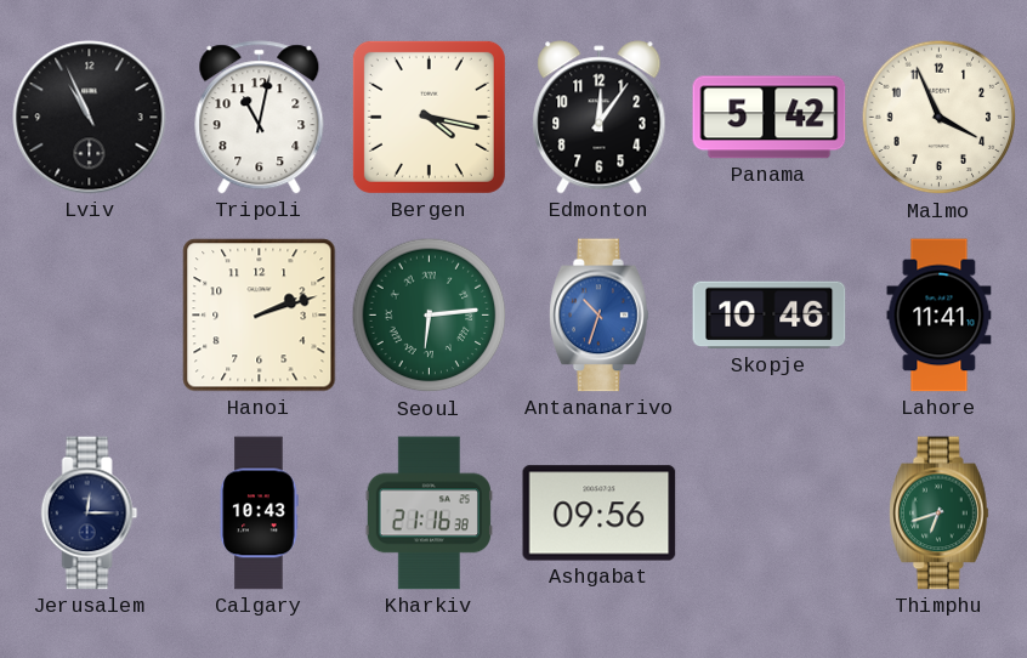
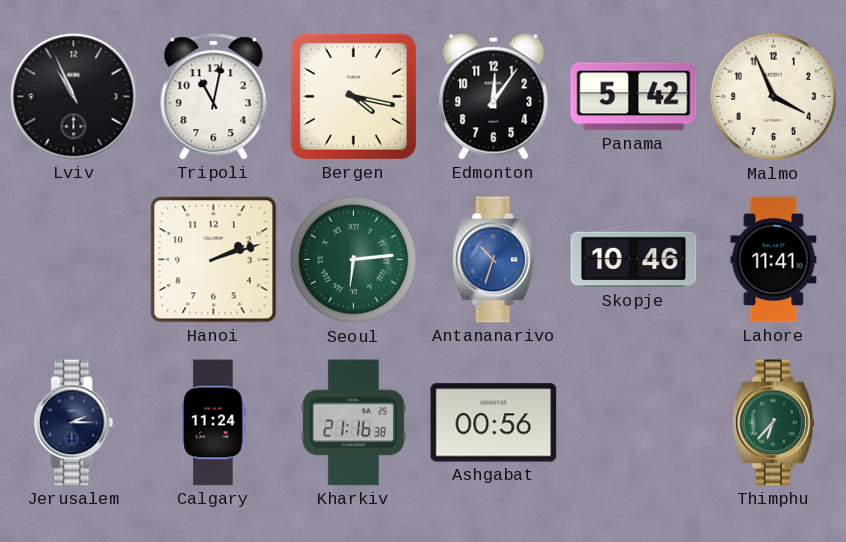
Jerusalem: 12:15 -> 2:15
Calgary: 10:43 -> 11:24
Ashgabat: 09:56 -> 00:56
Thimphu: 6:42 -> 6:37
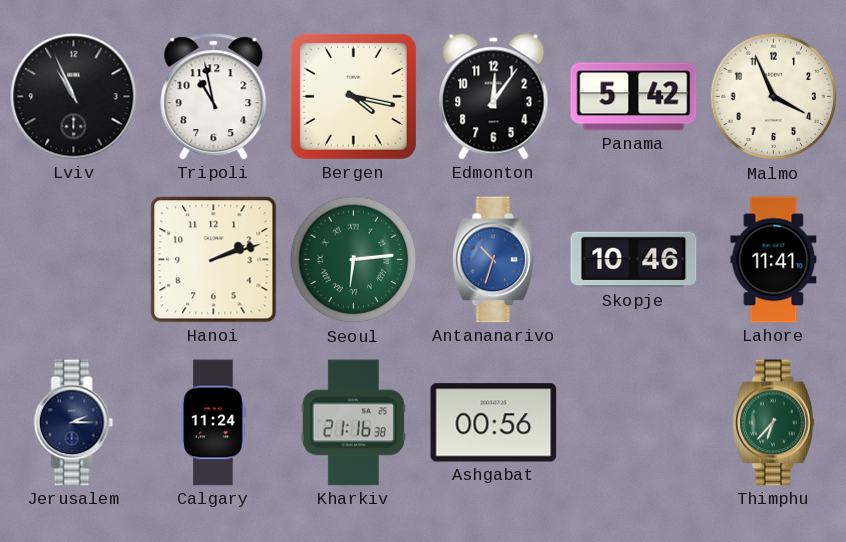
Tripoli: 11:02 -> 10:58
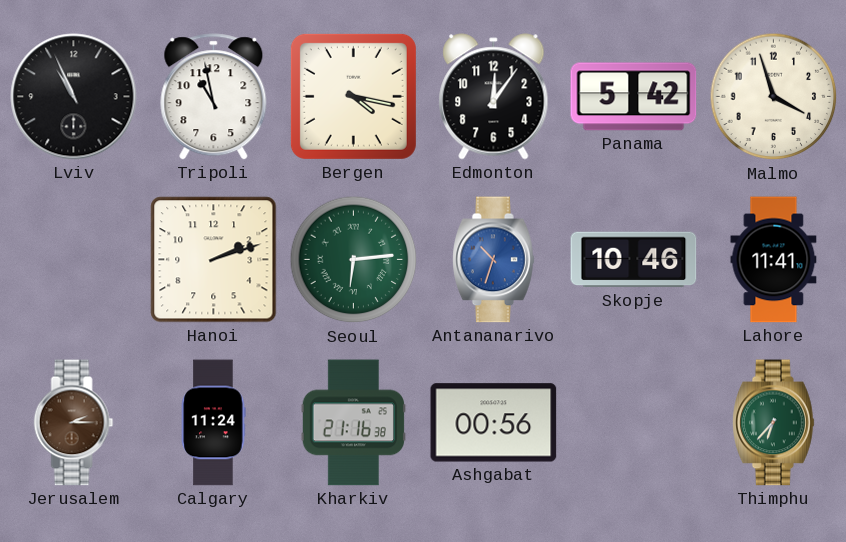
Malmo: 3:56 -> 3:57
Jerusalem dial: navy -> brown
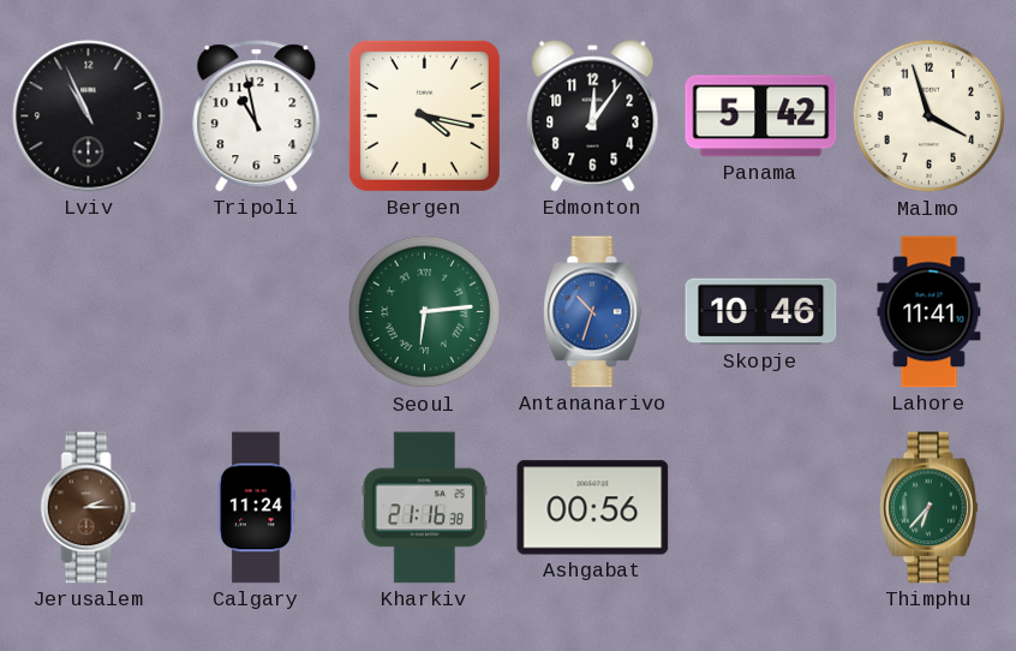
Hanoi: 2:12 -> none
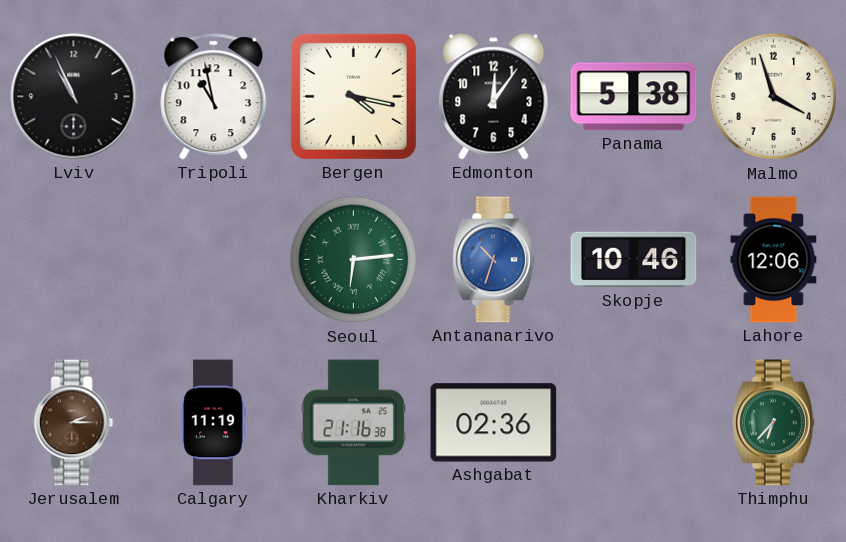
Panama: 5:42 -> 5:38
Lahore: 11:41 -> 12:06
Calgary: 11:24 -> 11:19
Ashgabat: 00:56 -> 02:36
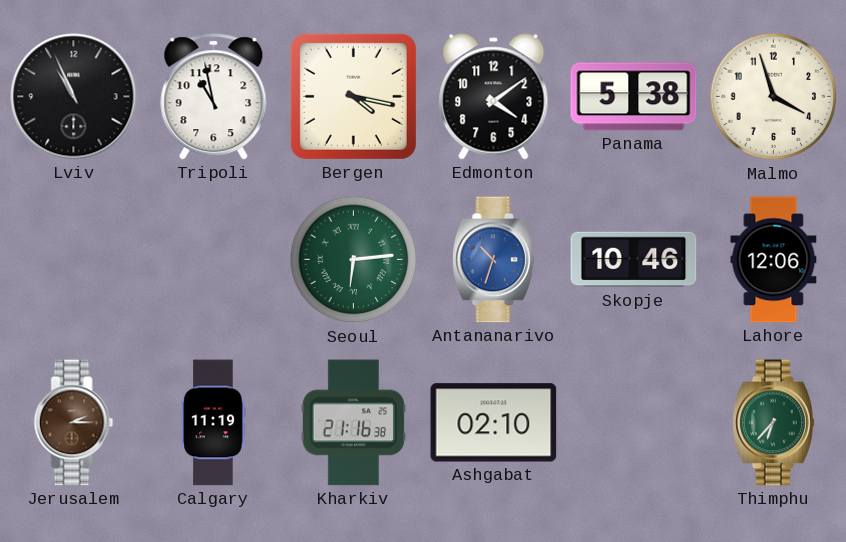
Edmonton: 12:06 -> 4:09
Ashgabat: 02:36 -> 02:10
